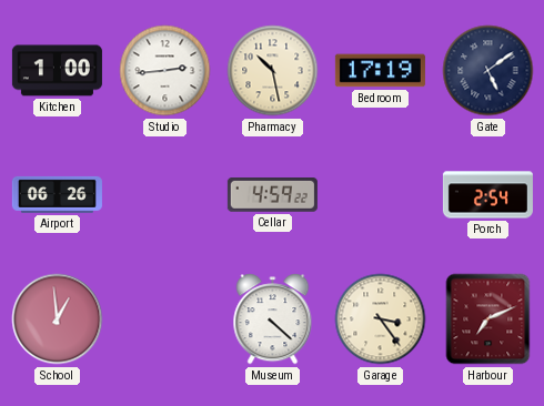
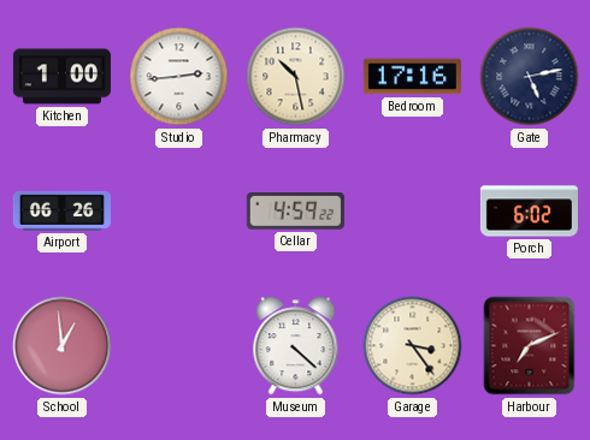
Bedroom: 17:19 -> 17:16
Gate: 5:09 -> 5:13
Porch: 2:54 -> 6:02
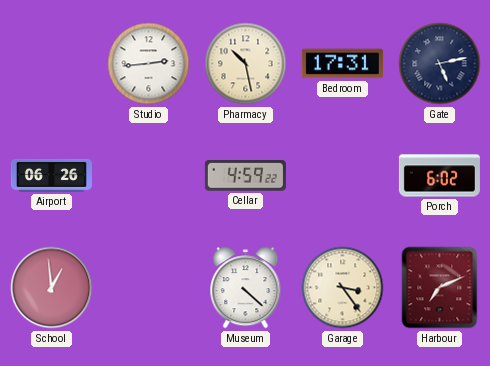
Kitchen: 1:00 -> none
Bedroom: 17:16 -> 17:31
